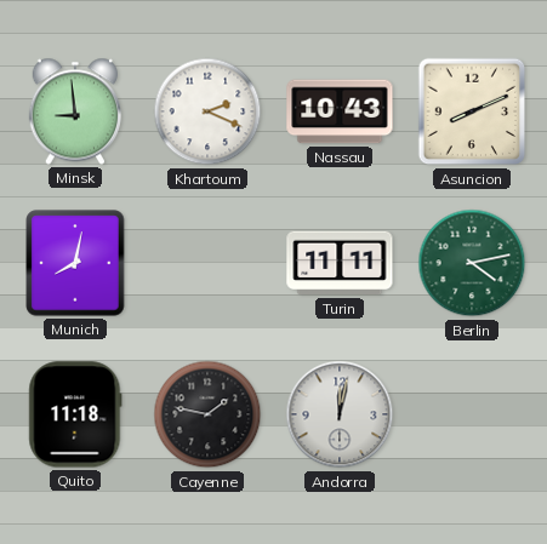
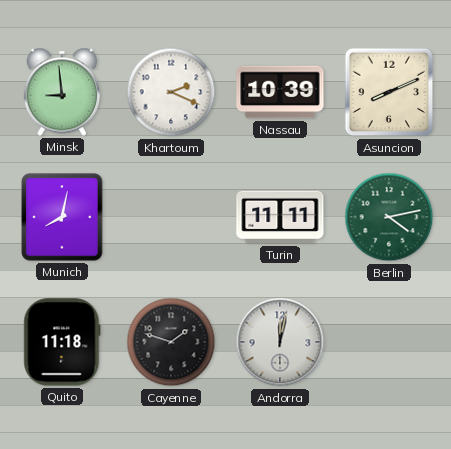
Nassau: 10:43 -> 10:39
Cayenne: 1:47 -> 1:48
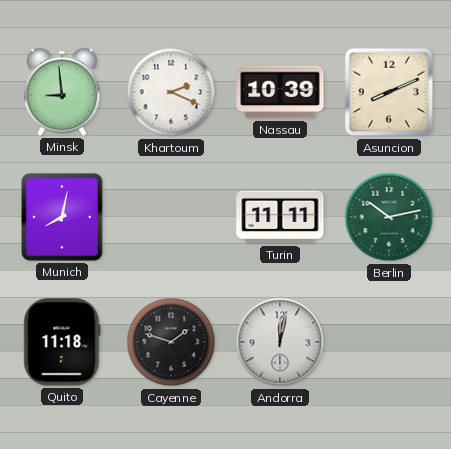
Berlin: 4:13 -> 10:13
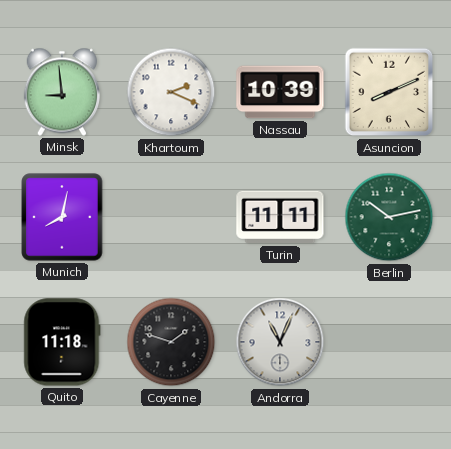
Andorra: 12:02 -> 11:04
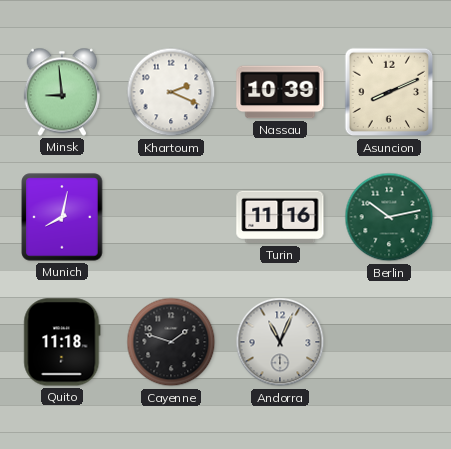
Turin: 11:11 -> 11:16
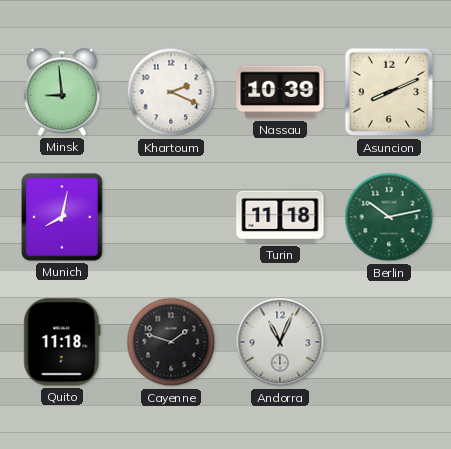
Turin: 11:16 -> 11:18
